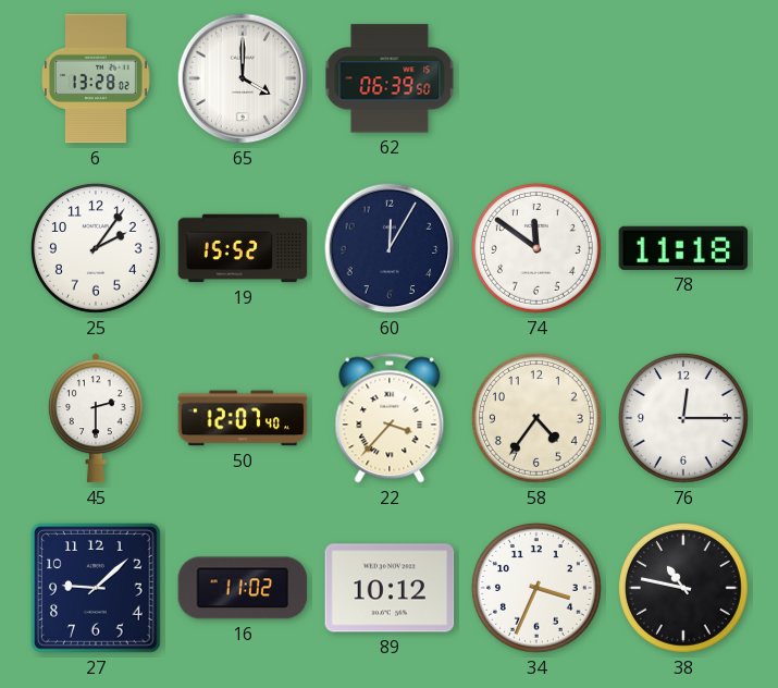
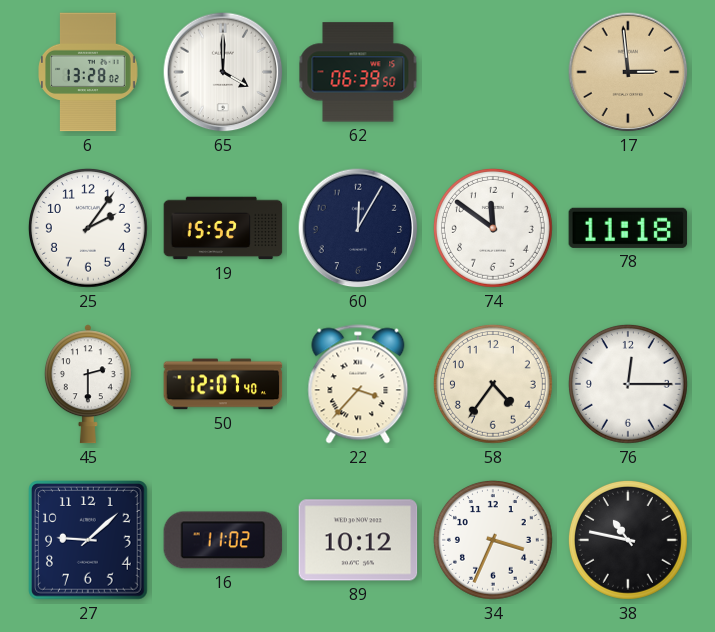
17: none -> 2:59
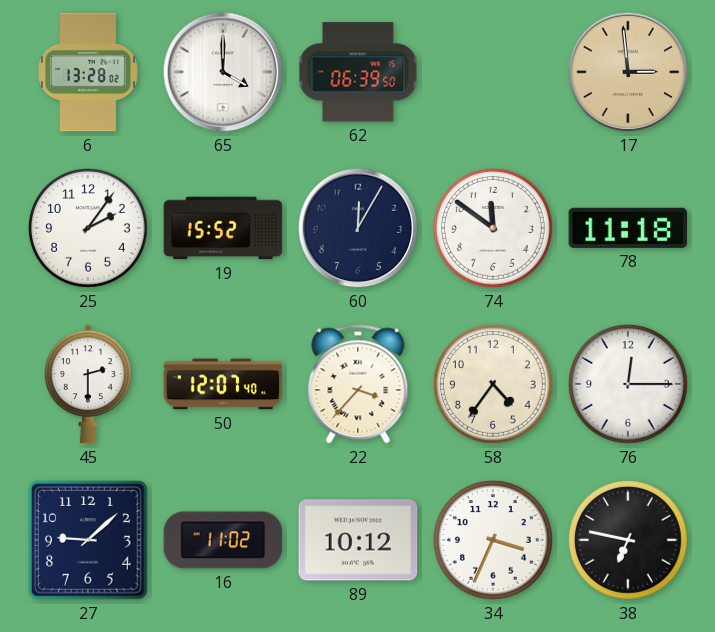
38: 10:47 -> 6:47
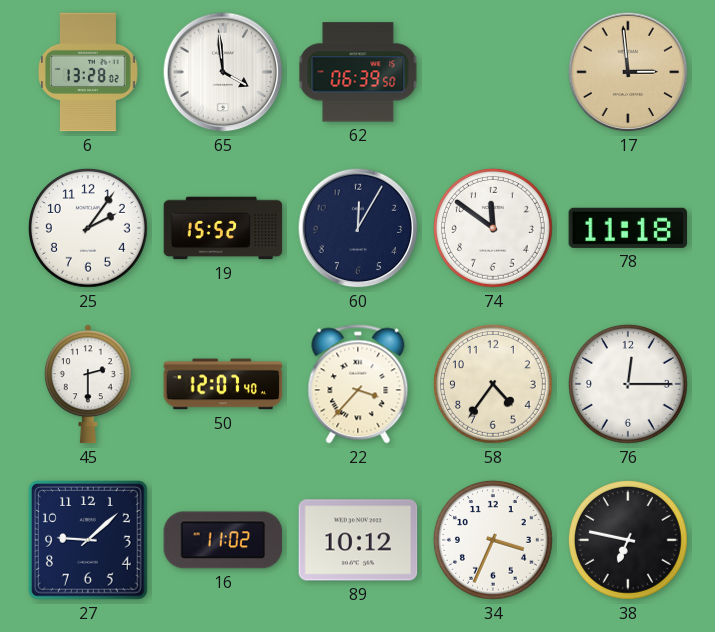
65: 4:00 -> 3:59
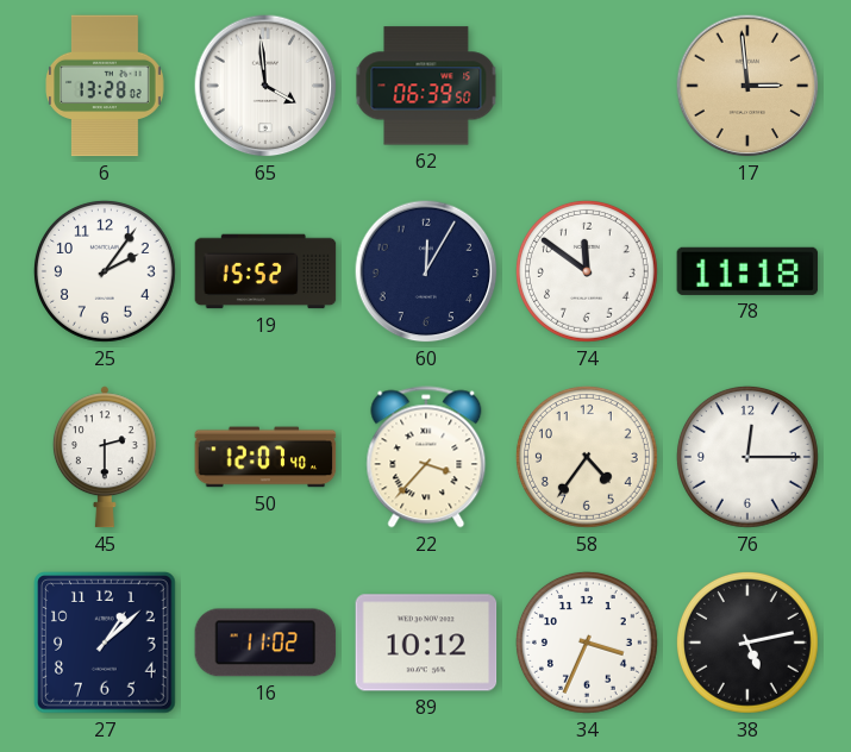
27: 9:08 -> 1:08
38: 6:47 -> 5:13
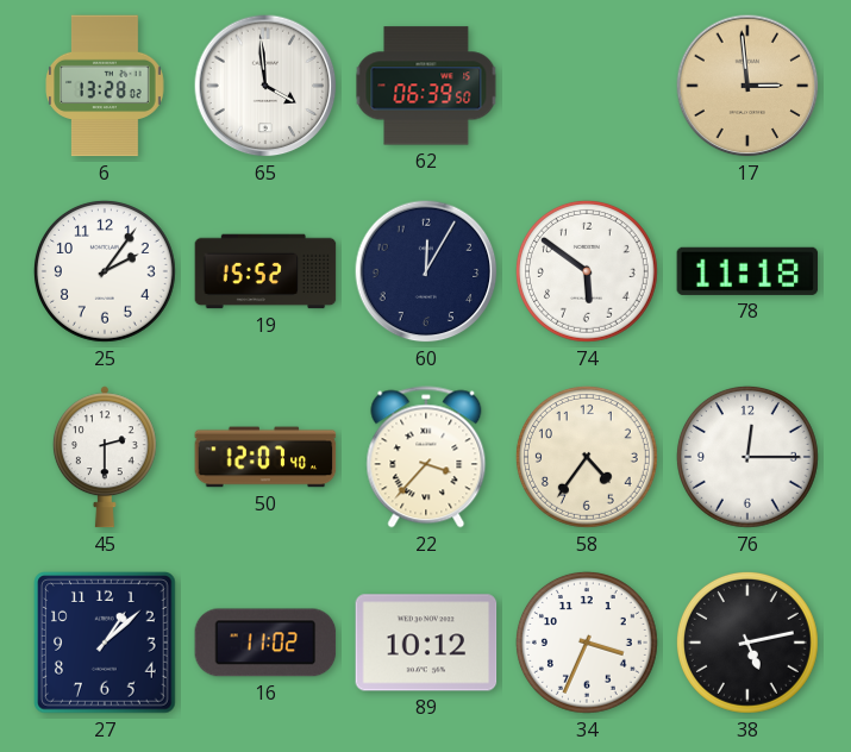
74: 11:51 -> 5:51
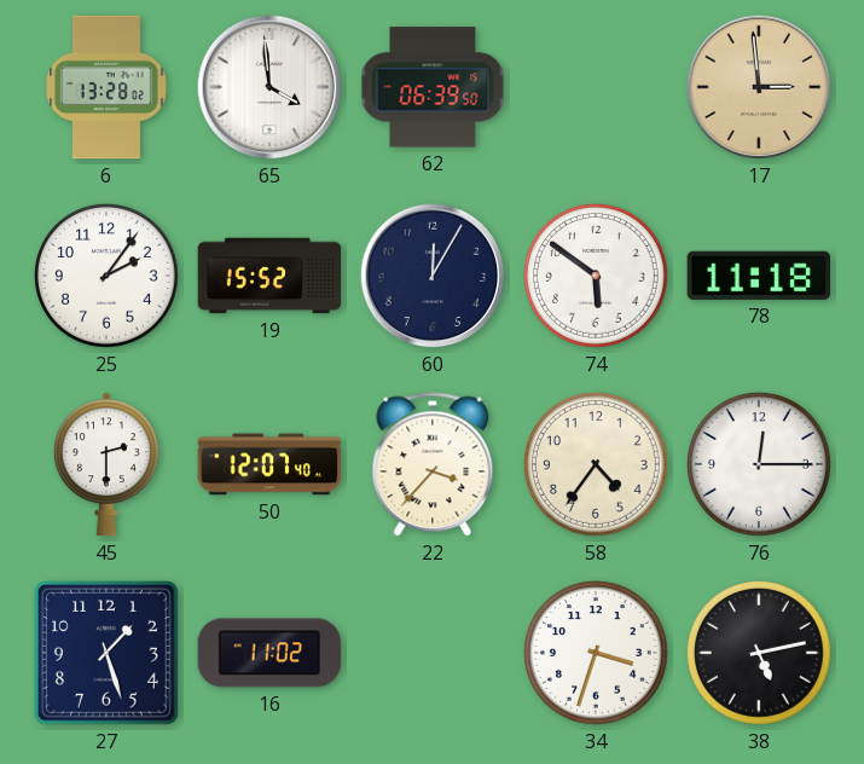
27: 1:08 -> 1:27
89: 10:12 -> none
34: 3:34 -> 3:33
